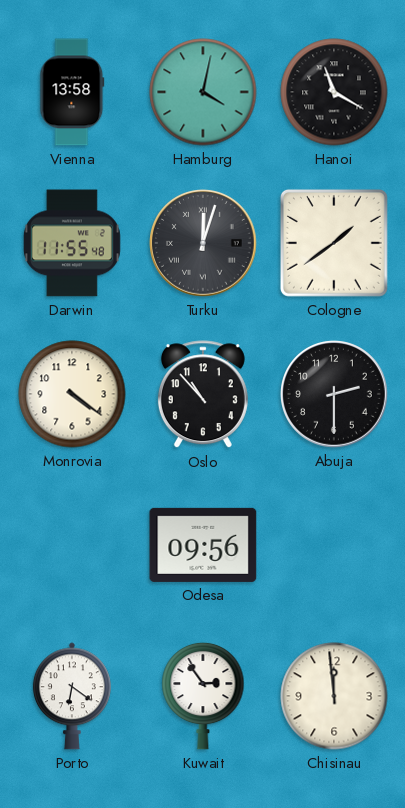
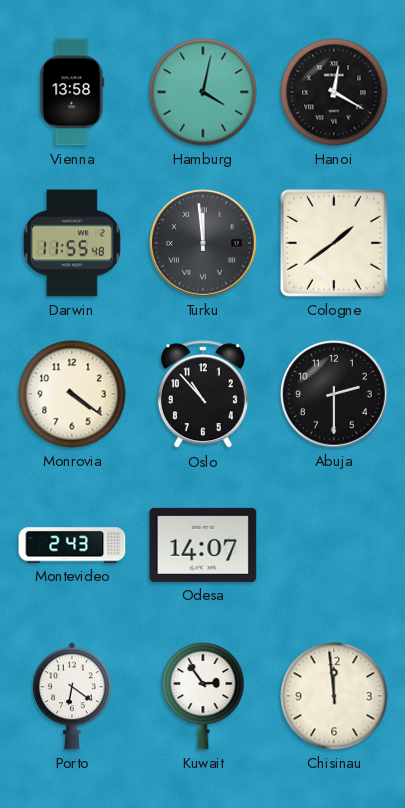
Hanoi: 11:20 -> 12:20
Turku: 12:03 -> 11:59
Montevideo: none -> 2:43
Odesa: 09:56 -> 14:07
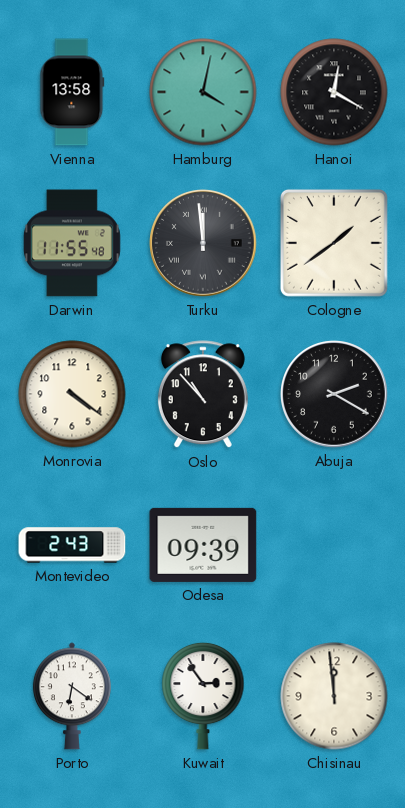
Abuja: 2:30 -> 2:20
Odesa: 14:07 -> 09:39
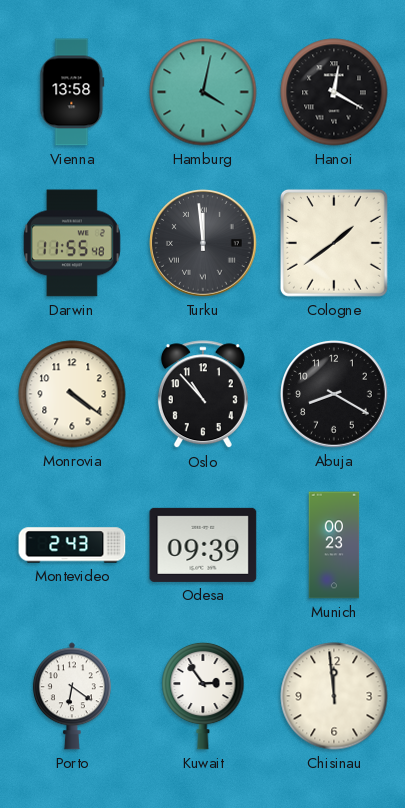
Abuja: 2:20 -> 8:20
Munich: none -> 00:23
